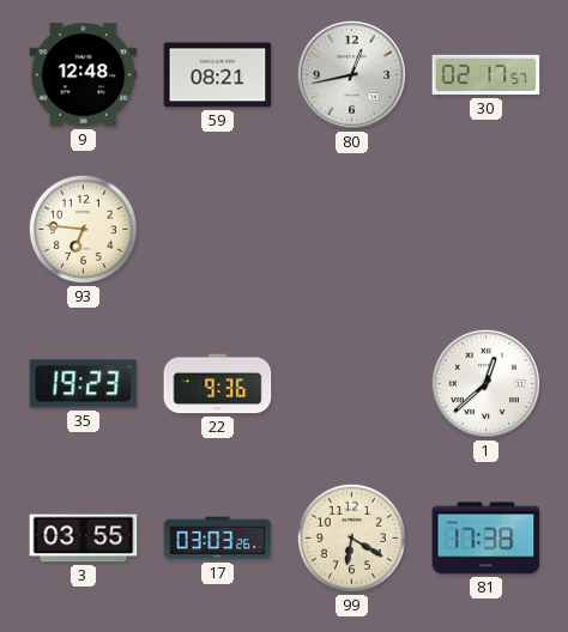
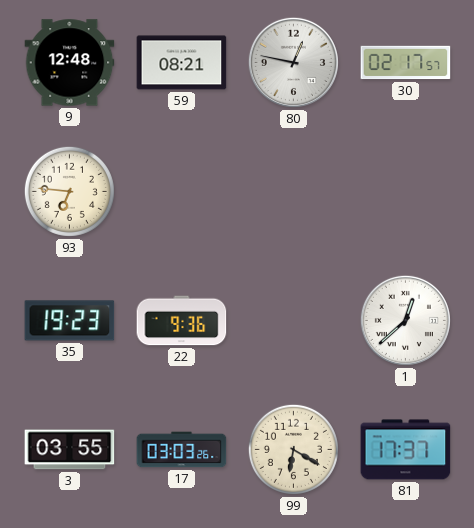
80: 12:43 -> 12:47
81: 17:38 -> 17:37
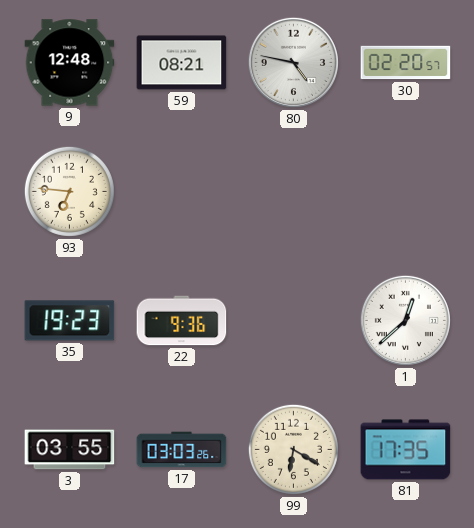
80: 12:47 -> 4:47
30: 02:17 -> 02:20
81: 17:37 -> 17:35
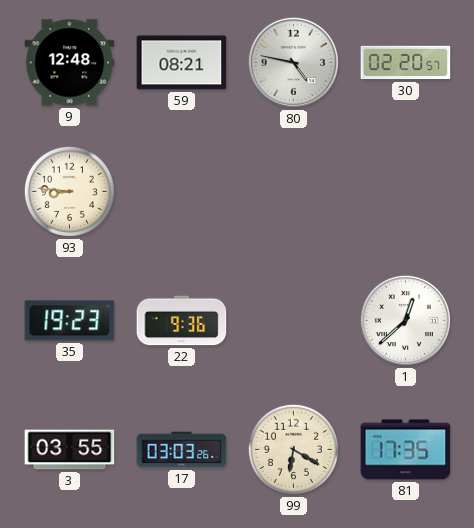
93: 6:46 -> 8:46
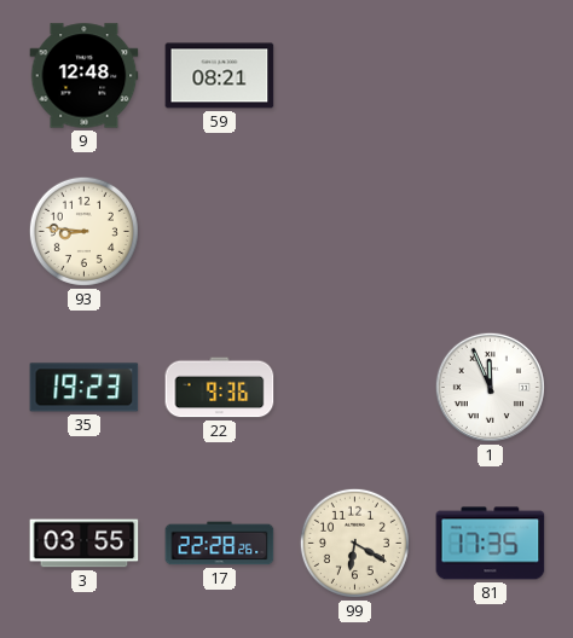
80: 4:47 -> none
30: 02:20 -> none
1: 12:38 -> 11:56
17: 03:03 -> 22:28
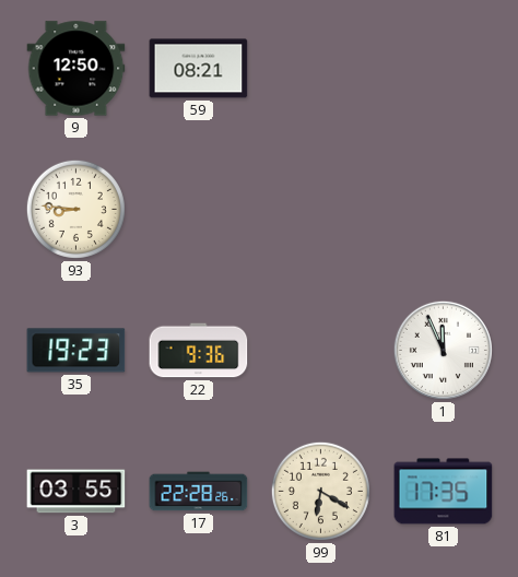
9: 12:48 -> 12:50
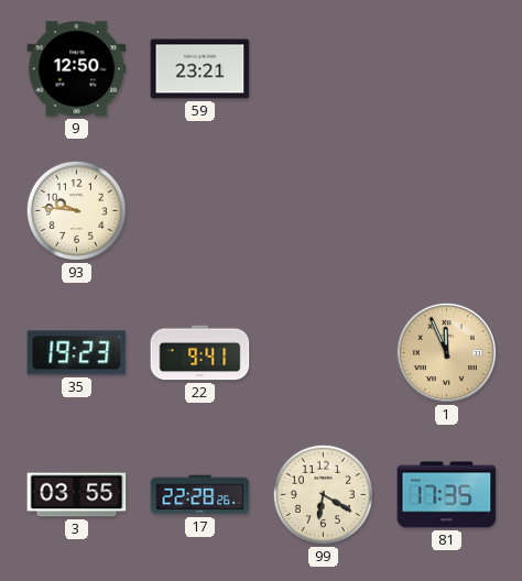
59: 08:21 -> 23:21
93: 8:46 -> 9:46
22: 9:36 -> 9:41
1 dial: white -> champagne
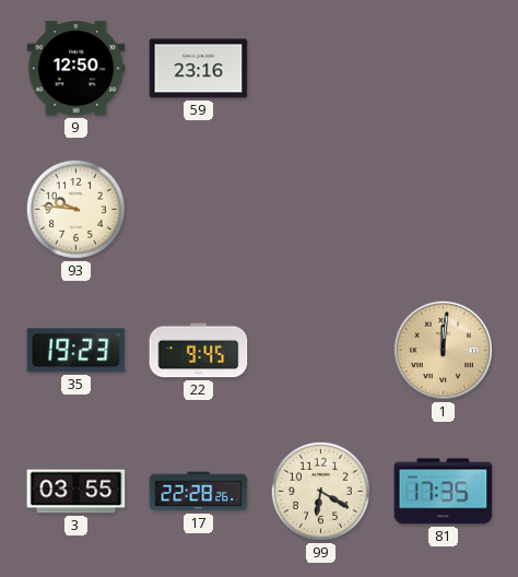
59: 23:21 -> 23:16
22: 9:41 -> 9:45
1: 11:56 -> 12:01
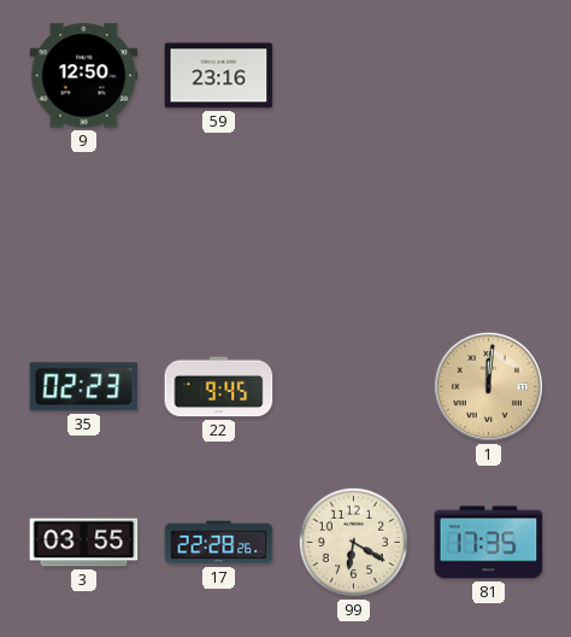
93: 9:46 -> none
35: 19:23 -> 02:23
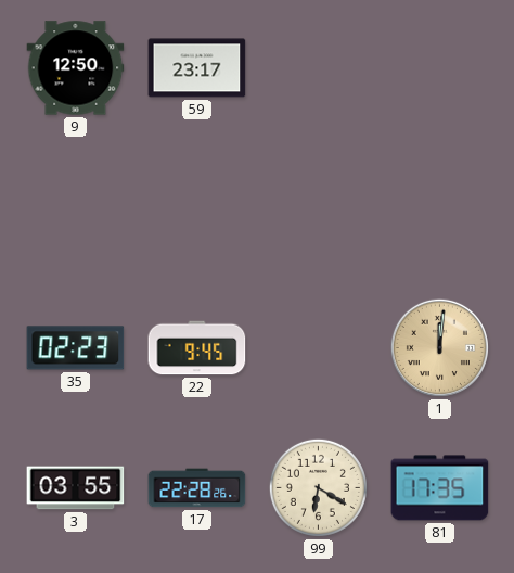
59: 23:16 -> 23:17
